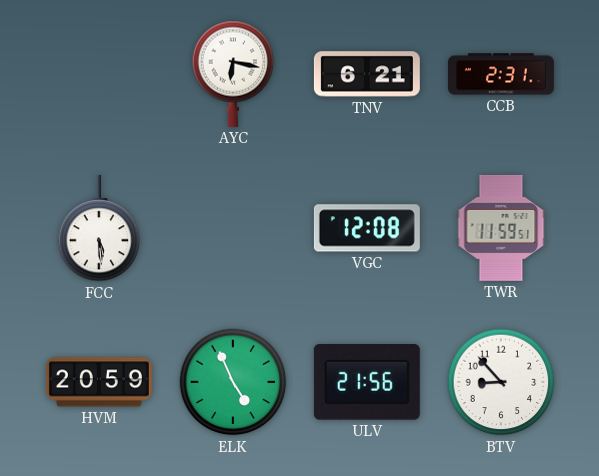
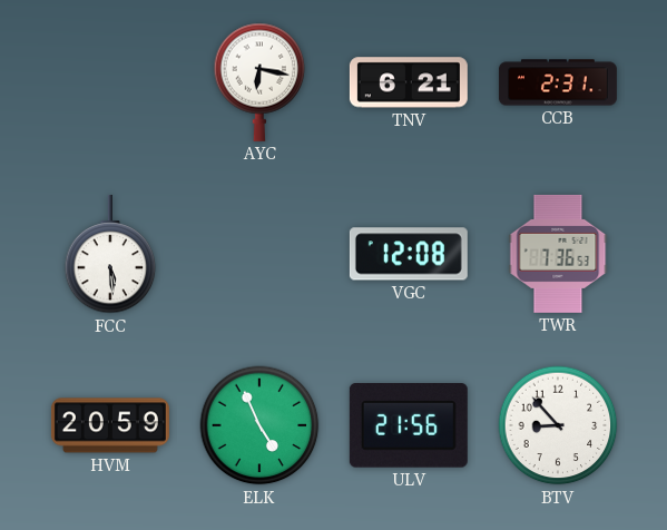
TWR: 11:59 -> 7:36
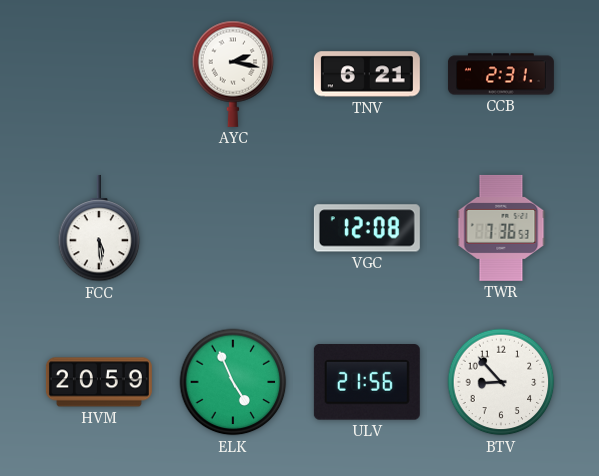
AYC: 6:17 -> 2:17
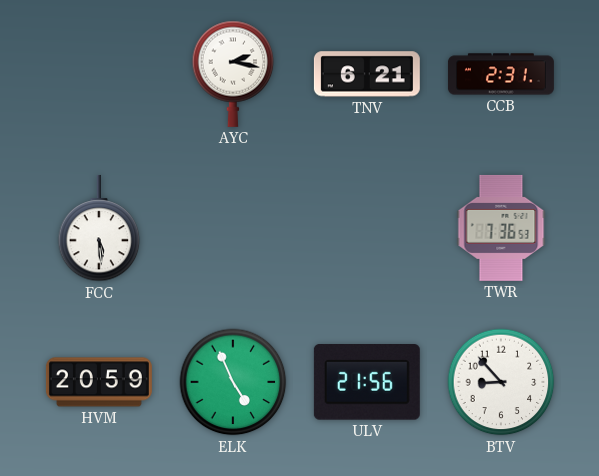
VGC: 12:08 -> none
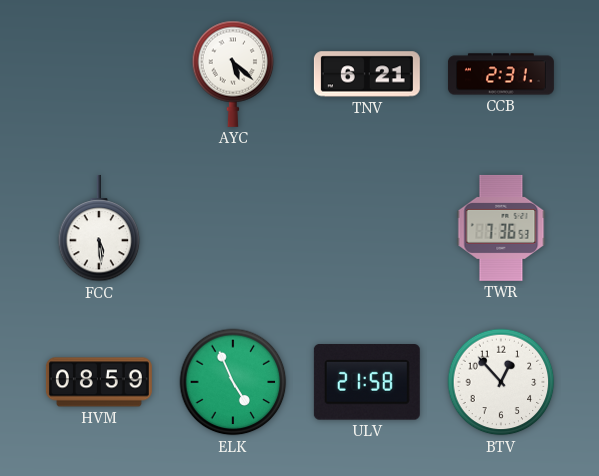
AYC: 2:17 -> 5:22
HVM: 20:59 -> 08:59
ULV: 21:56 -> 21:58
BTV: 8:53 -> 12:53
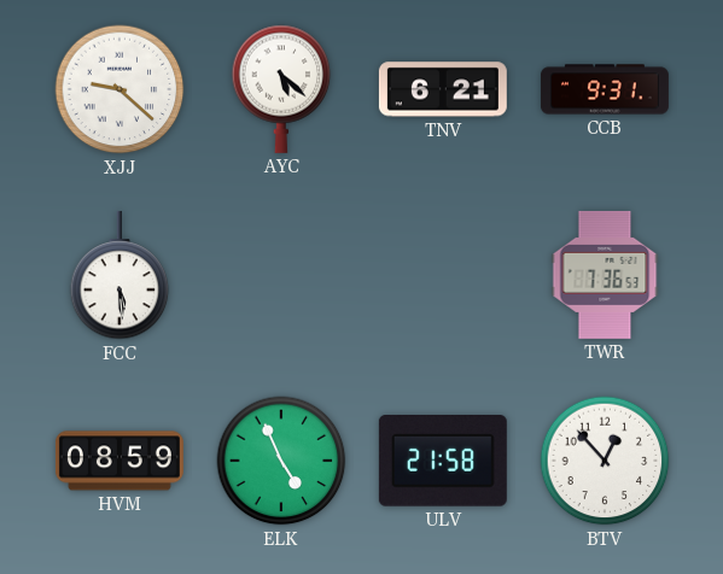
XJJ: none -> 9:22
CCB: 2:31 -> 9:31
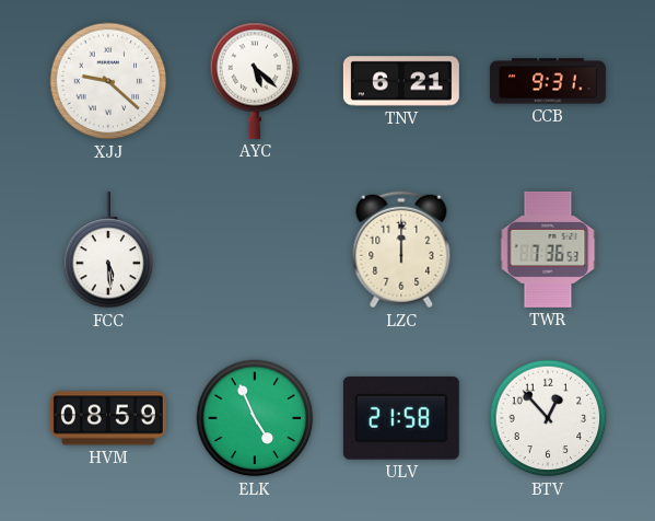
LZC: none -> 12:00
